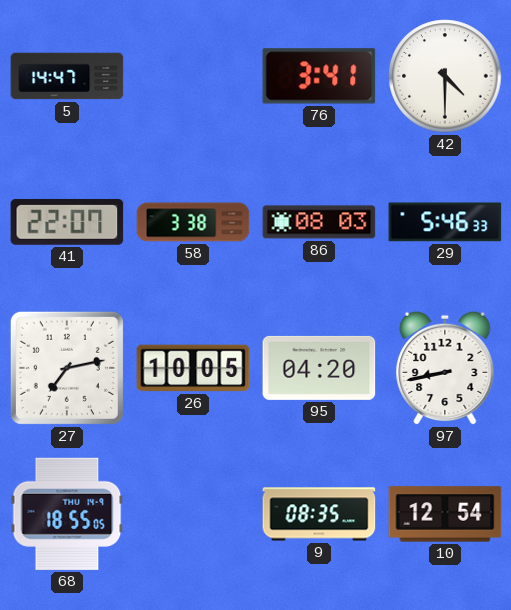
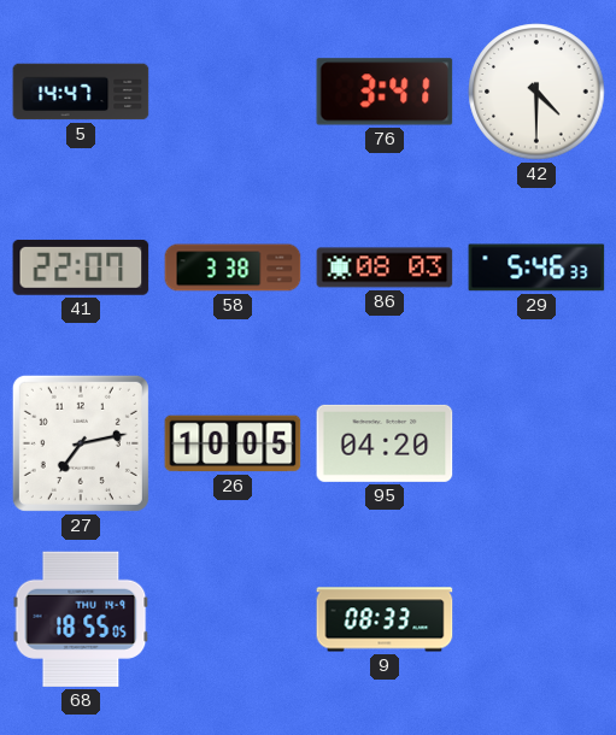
97: 8:43 -> none
9: 08:35 -> 08:33
10: 12:54 -> none
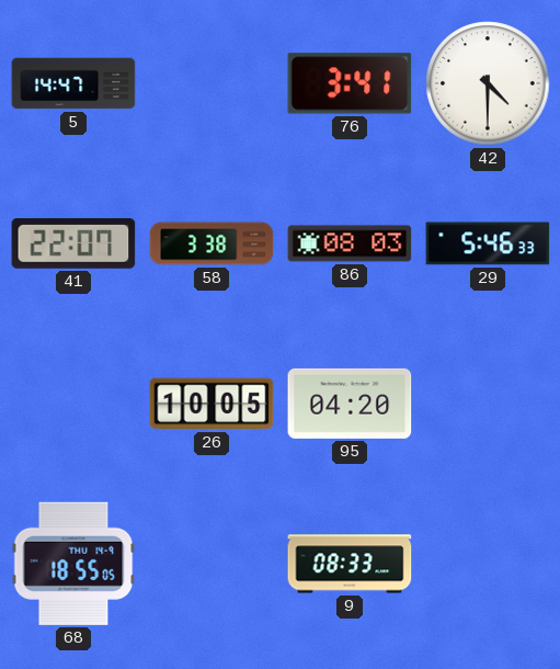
27: 7:13 -> none
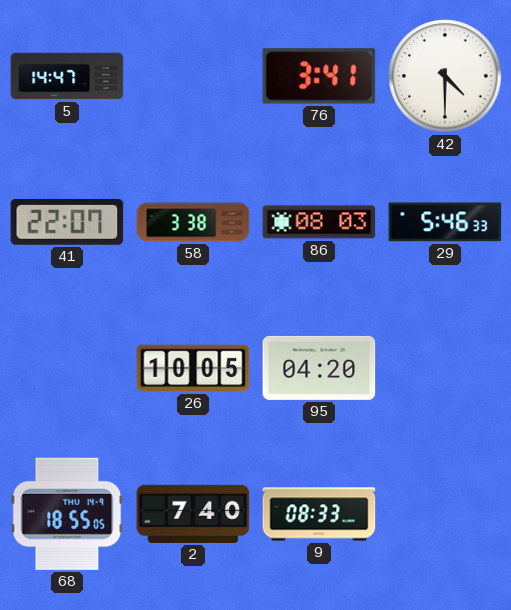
2: none -> 7:40
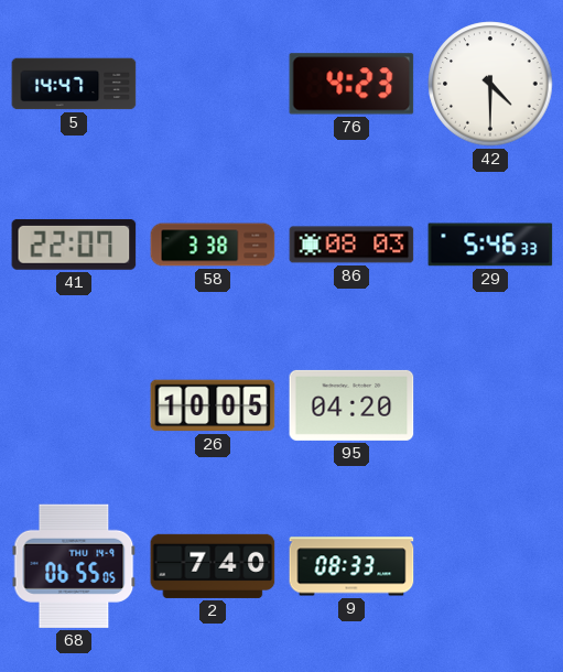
76: 3:41 -> 4:23
68: 18:55 -> 06:55
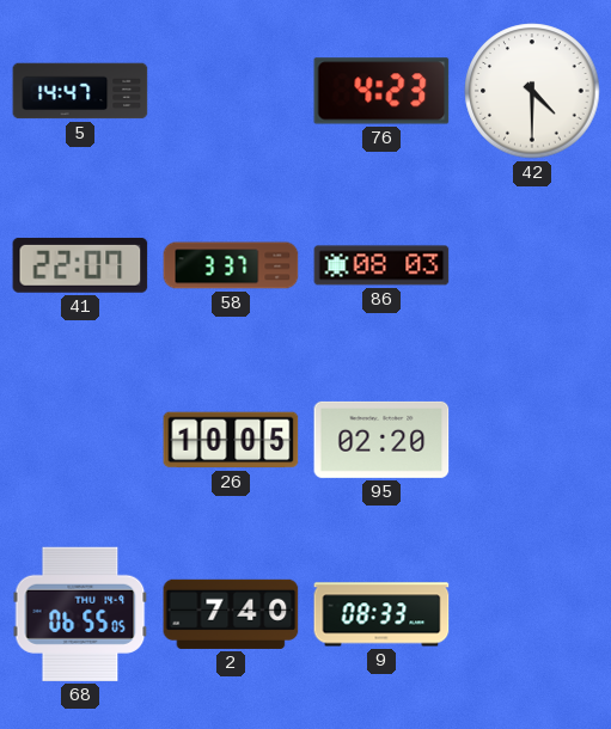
58: 3:38 -> 3:37
29: 5:46 -> none
95: 04:20 -> 02:20
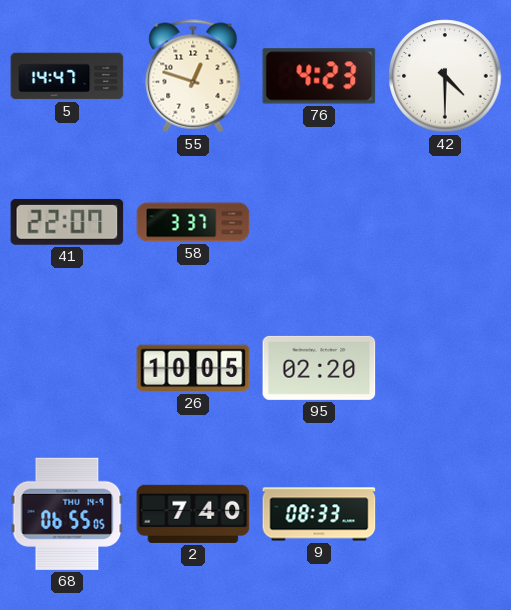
55: none -> 12:48
86: 08:03 -> none
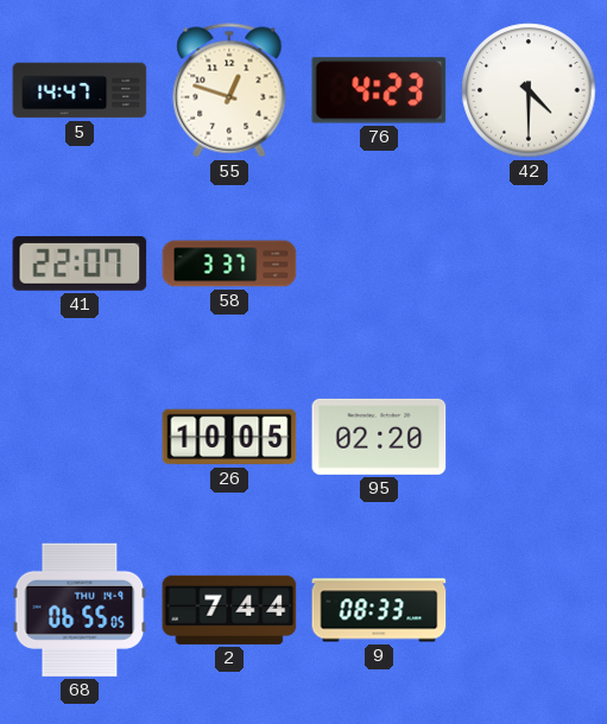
2: 7:40 -> 7:44
